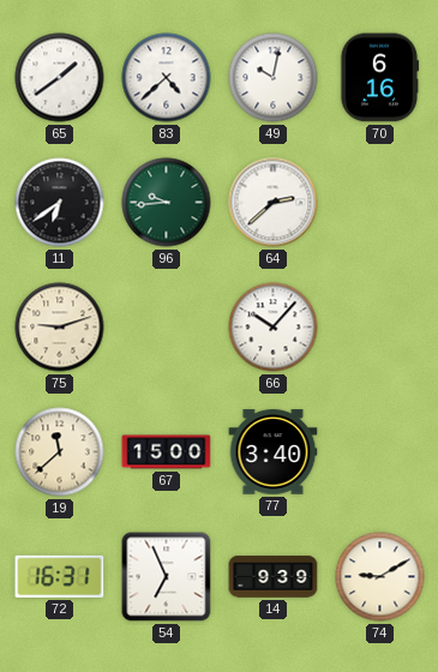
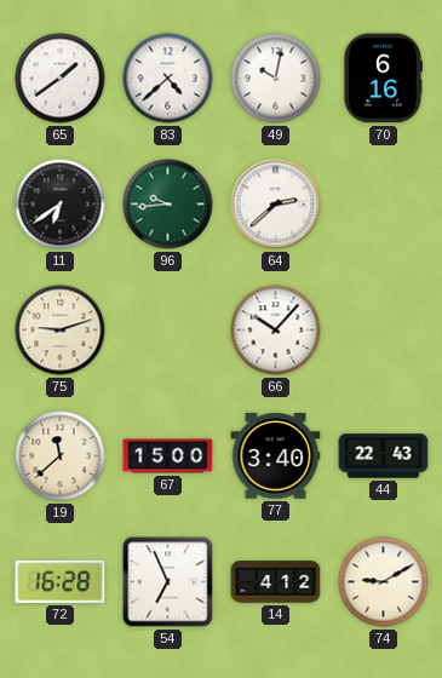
44: none -> 22:43
72: 16:31 -> 16:28
14: 9:39 -> 4:12
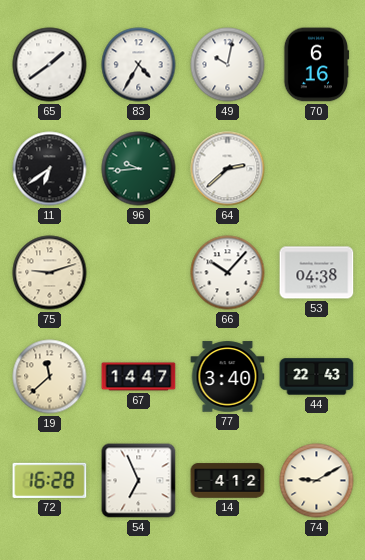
83: 4:38 -> 4:35
53: none -> 04:38
67: 15:00 -> 14:47
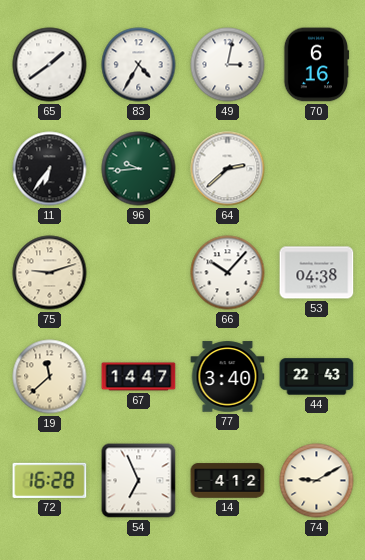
49: 10:02 -> 3:02
11: 6:39 -> 6:36
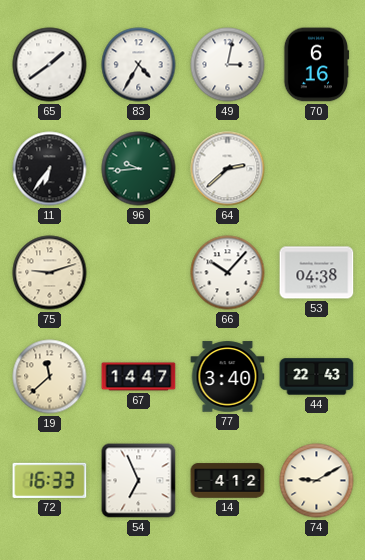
72: 16:28 -> 16:33
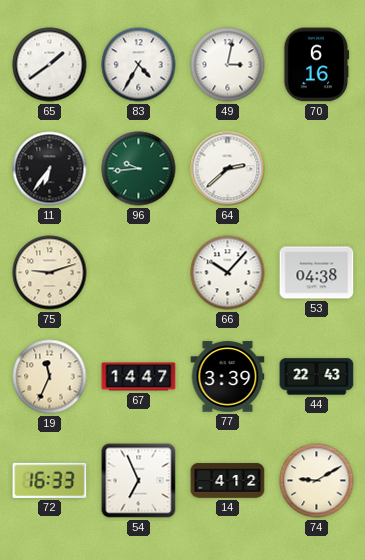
19: 11:38 -> 11:34
77: 3:40 -> 3:39
